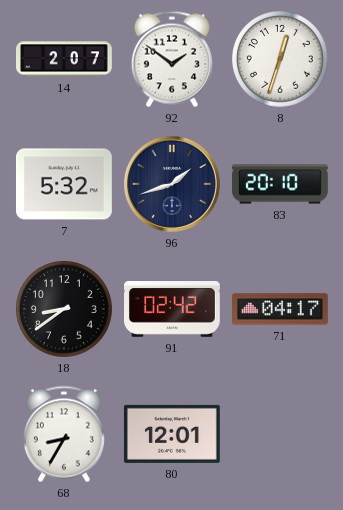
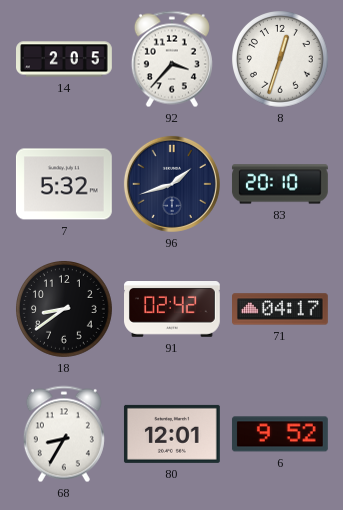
14: 2:07 -> 2:05
92: 1:51 -> 3:37
6: none -> 9:52
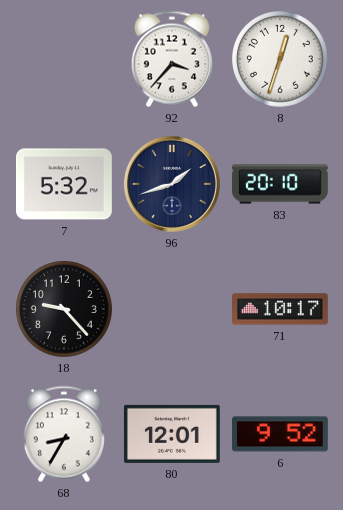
14: 2:05 -> none
18: 8:39 -> 9:23
91: 02:42 -> none
71: 04:17 -> 10:17
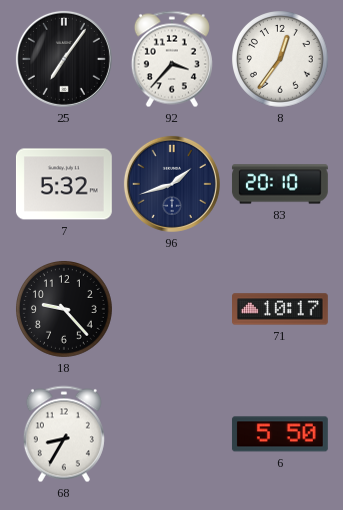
25: none -> 7:06
8: 12:33 -> 12:36
80: 12:01 -> none
6: 9:52 -> 5:50
